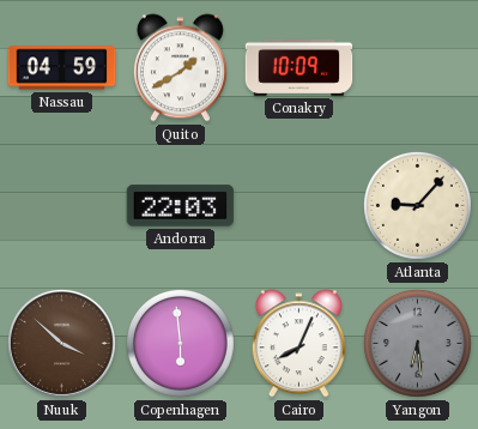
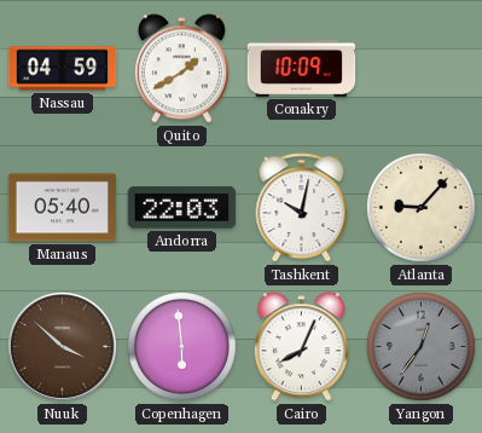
Manaus: none -> 05:40
Tashkent: none -> 10:02
Yangon: 6:29 -> 12:36
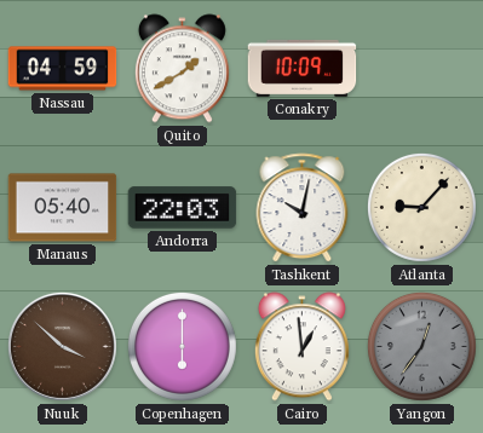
Copenhagen: 5:59 -> 6:00
Cairo: 8:04 -> 12:59
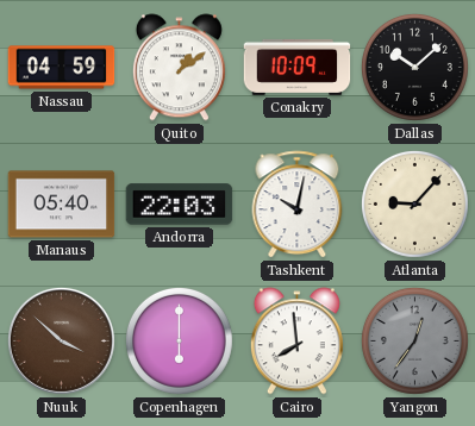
Quito: 1:40 -> 1:09
Dallas: none -> 10:08
Cairo: 12:59 -> 7:59
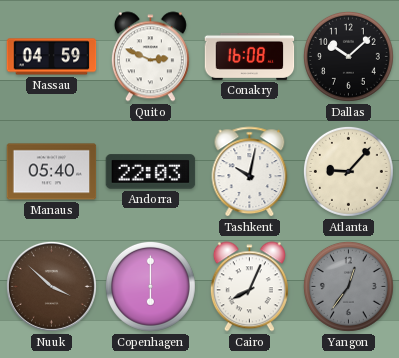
Quito: 1:09 -> 2:49
Conakry: 10:09 -> 16:08
Cairo: 7:59 -> 8:04
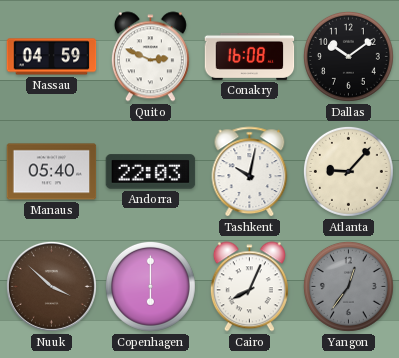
Dallas: 10:08 -> 10:09
